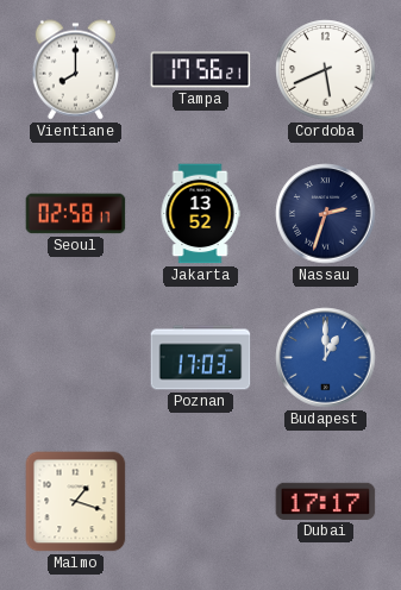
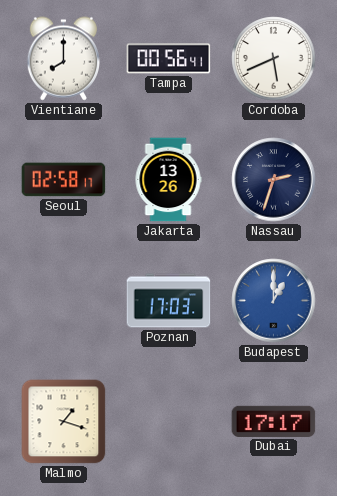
Tampa: 17:56 -> 00:56
Jakarta: 13:52 -> 13:26
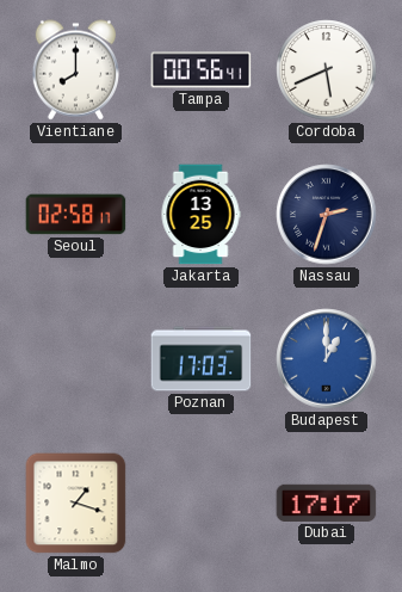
Jakarta: 13:26 -> 13:25
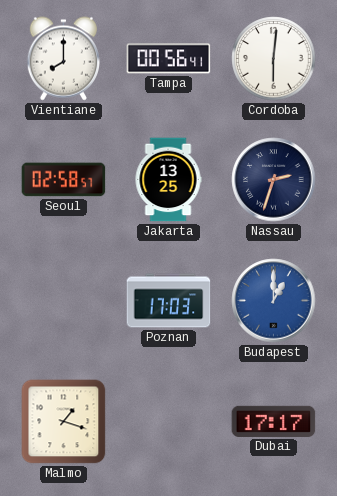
Cordoba: 5:41 -> 6:01
Seoul: 02:58:17 -> 02:58:57
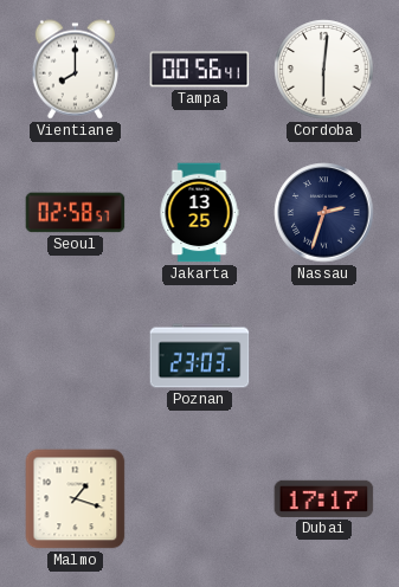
Poznan: 17:03 -> 23:03
Budapest: 1:00 -> none
